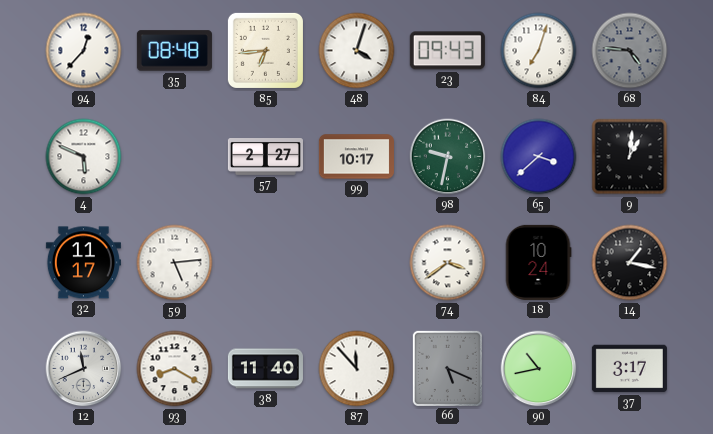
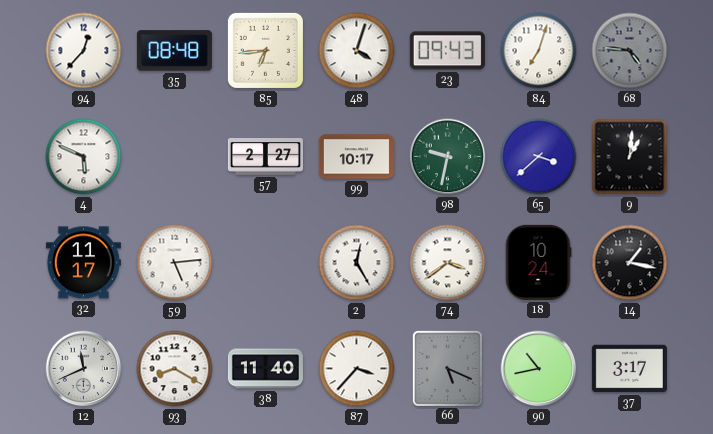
2: none -> 12:25
87: 11:53 -> 3:37
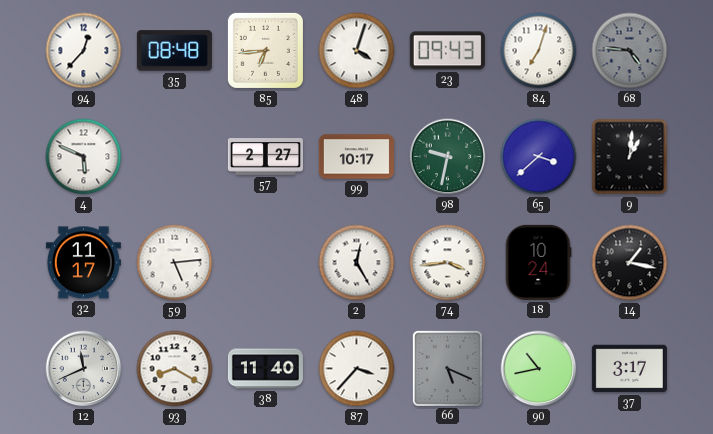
74: 3:39 -> 3:44
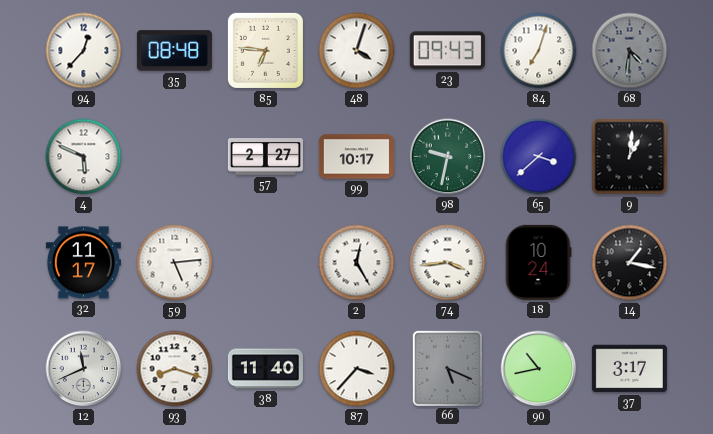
85: 6:44 -> 6:46
68: 4:46 -> 4:31
93: 8:20 -> 8:18
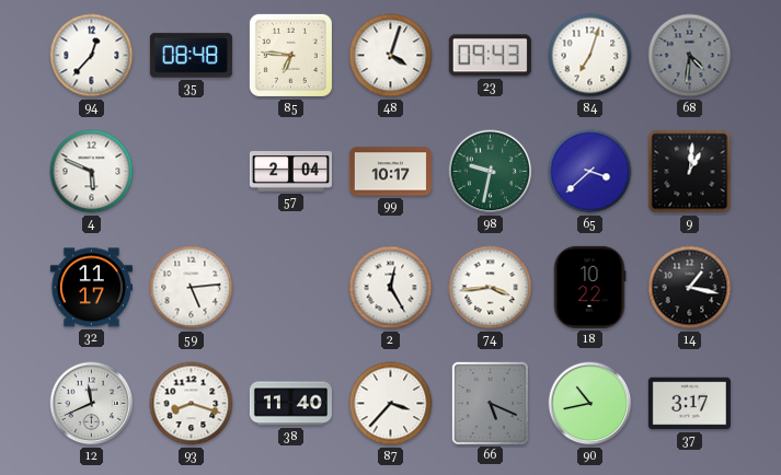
57: 2:27 -> 2:04
18: 10:24 -> 10:22
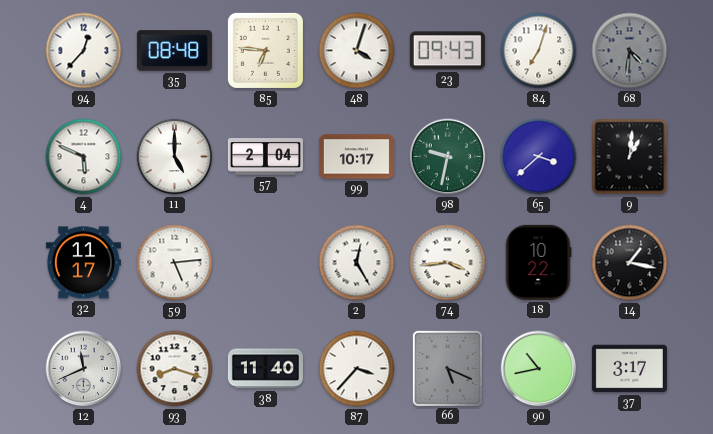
11: none -> 5:00
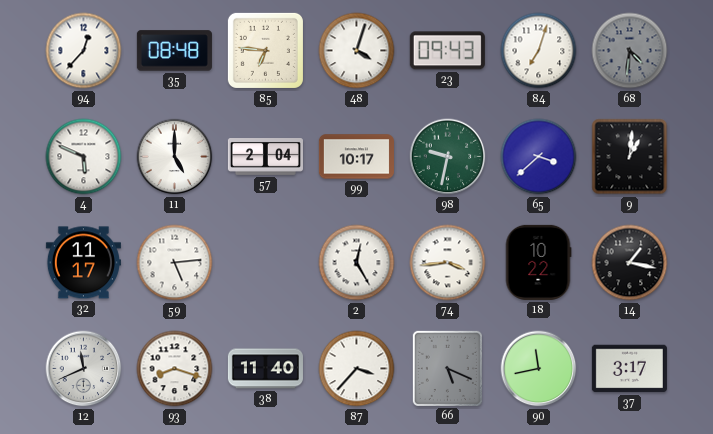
90: 10:43 -> 11:43
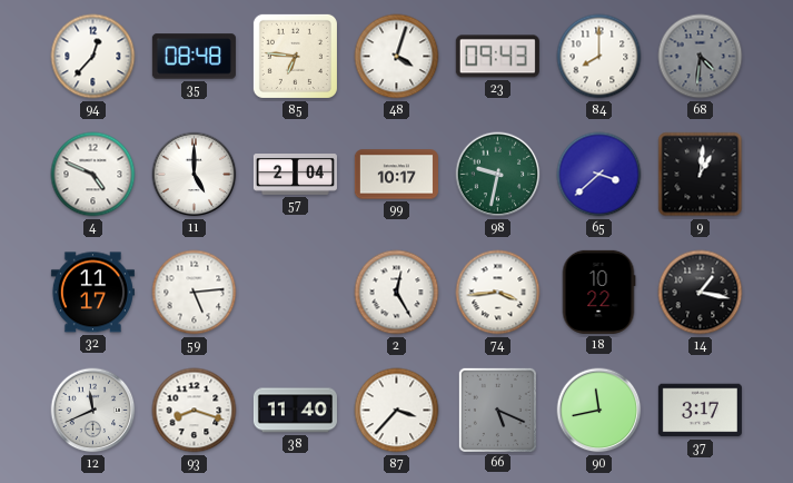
84: 7:03 -> 8:00
4: 5:49 -> 4:49
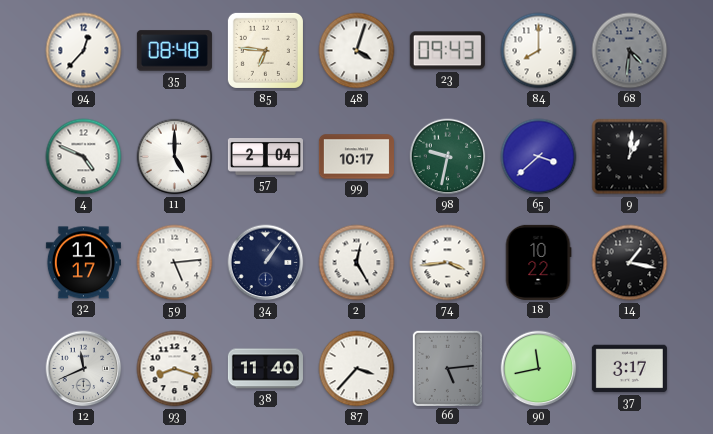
34: none -> 1:06
66: 5:19 -> 5:14
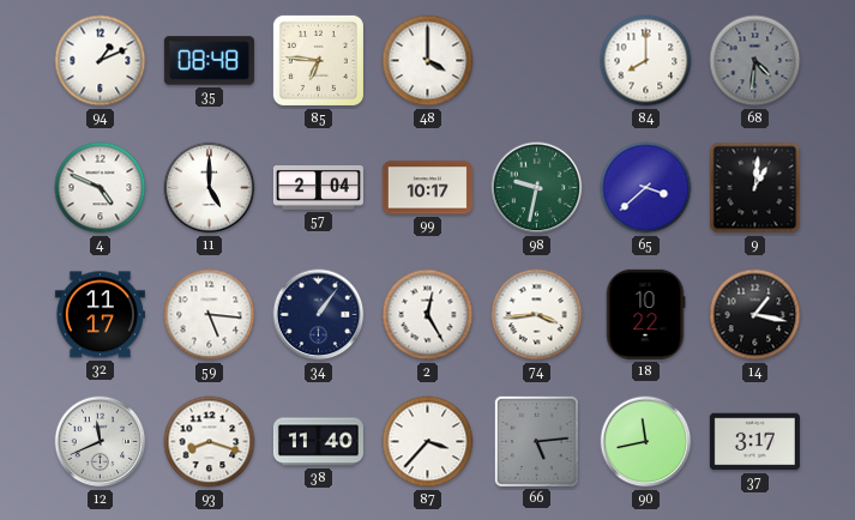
94: 12:37 -> 1:11
48: 4:03 -> 4:00
23: 09:43 -> none
59: 5:14 -> 5:16
